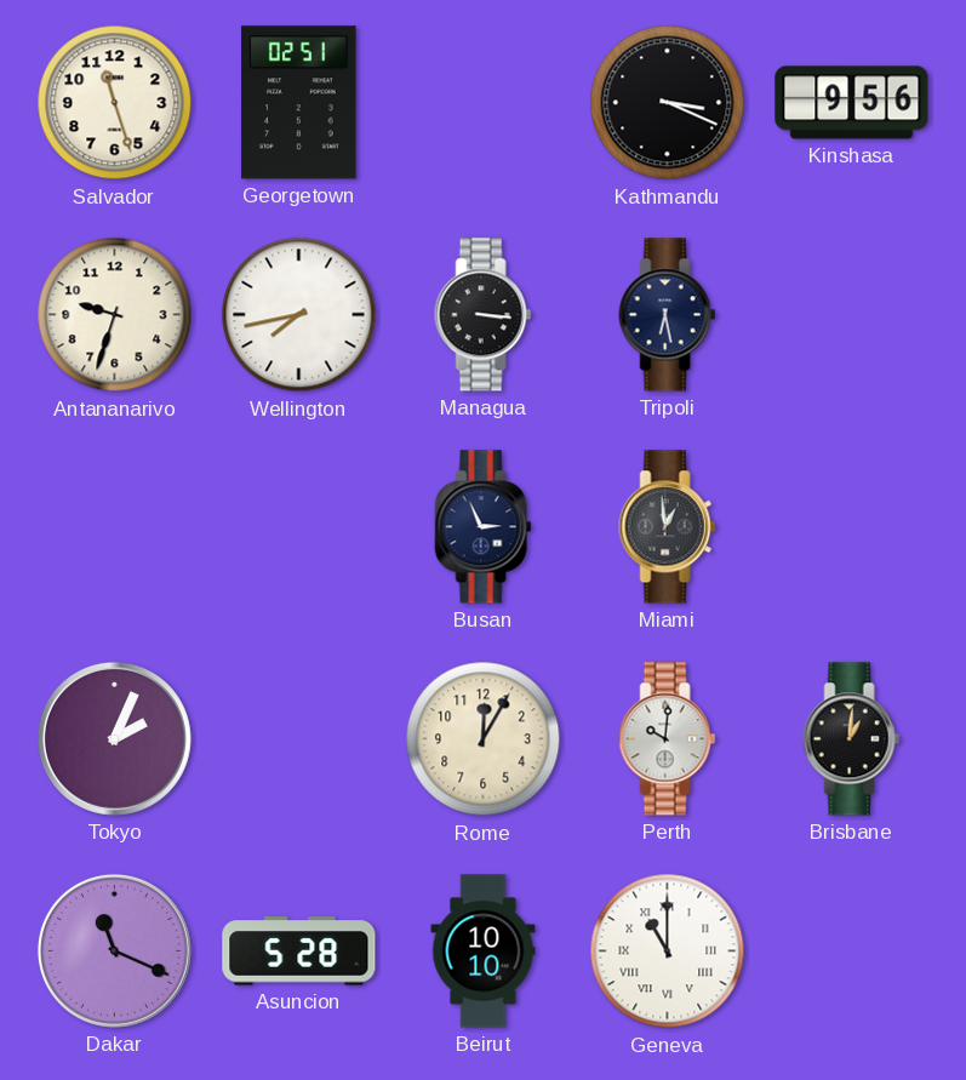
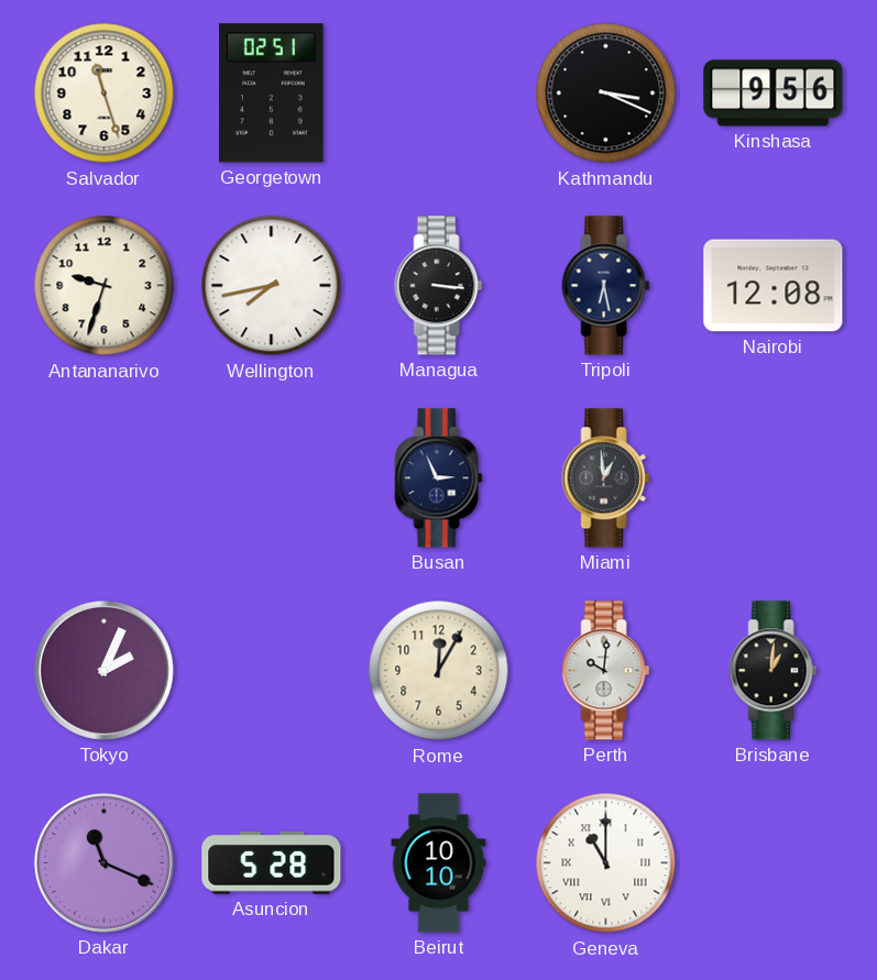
Nairobi: none -> 12:08
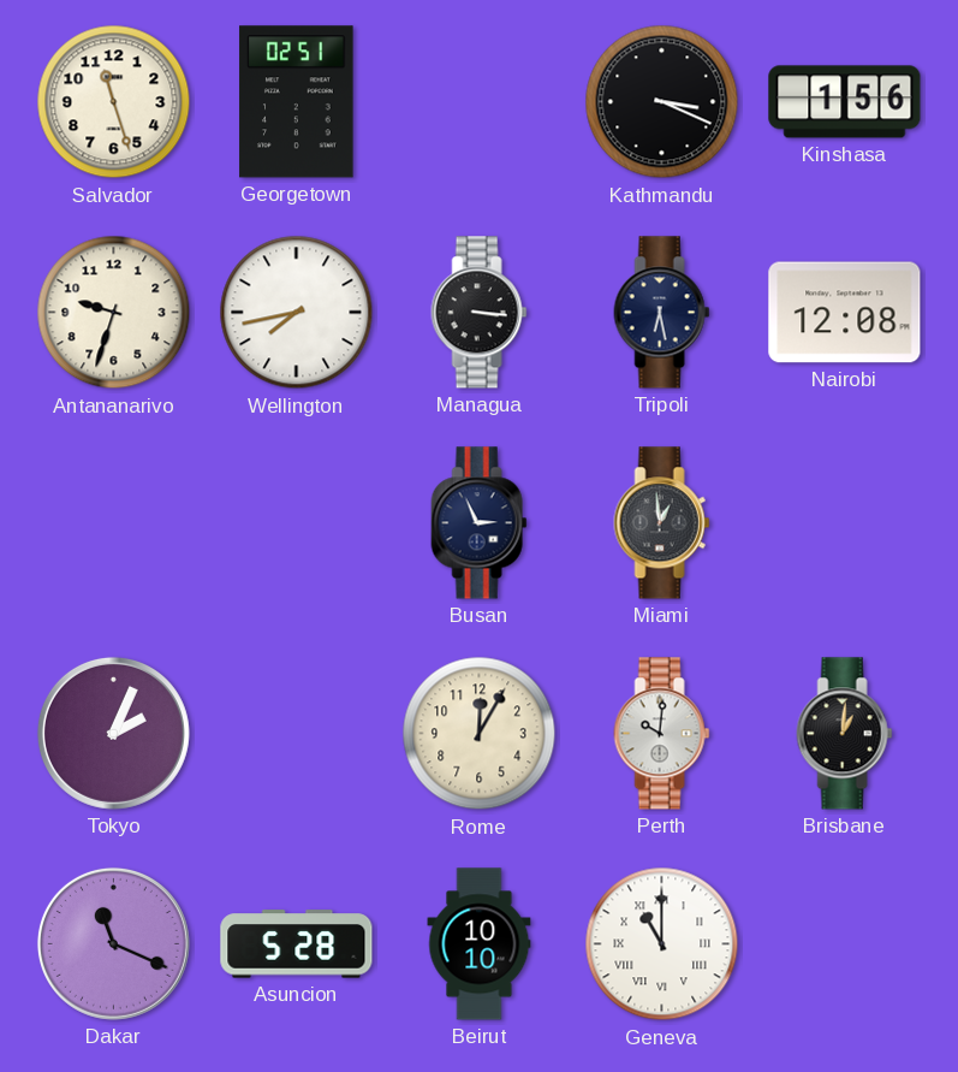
Kinshasa: 9:56 -> 1:56
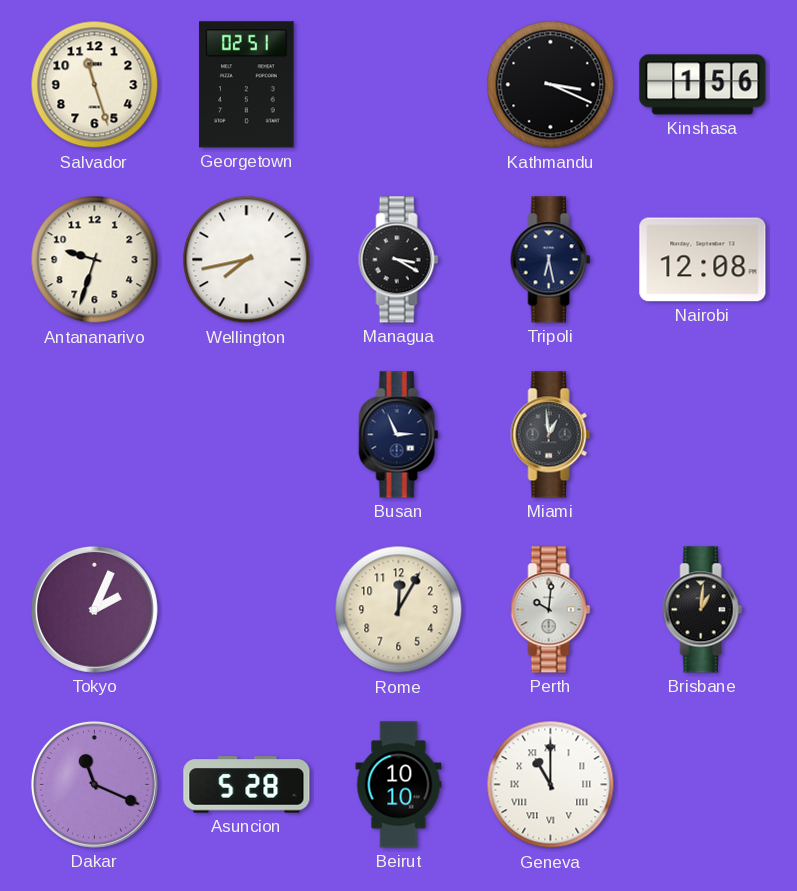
Managua: 3:16 -> 3:20
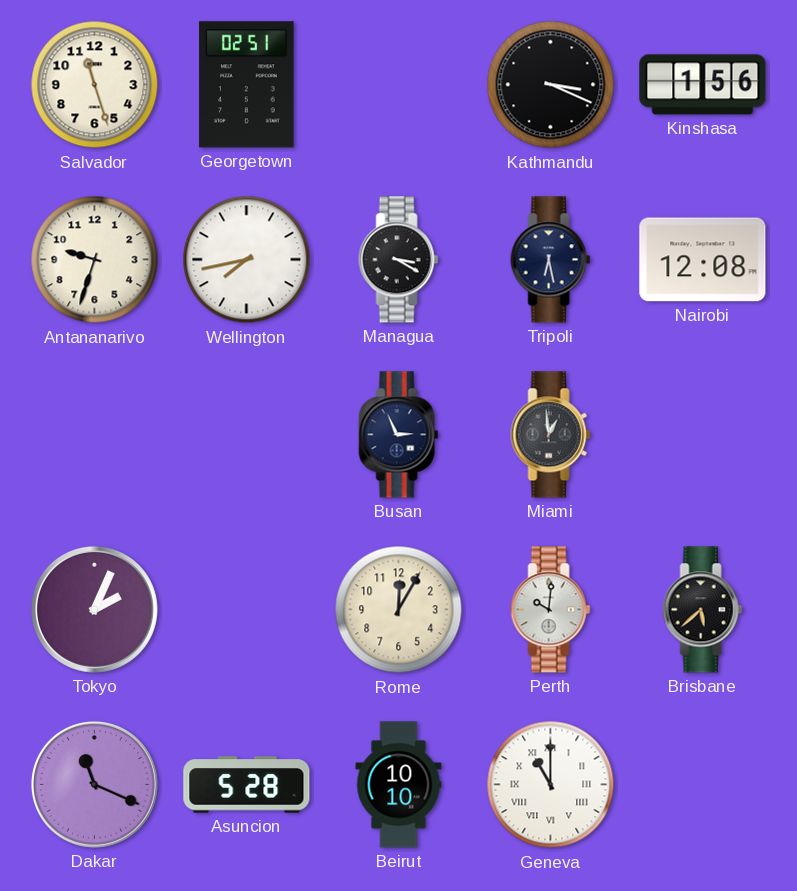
Brisbane: 1:01 -> 5:38
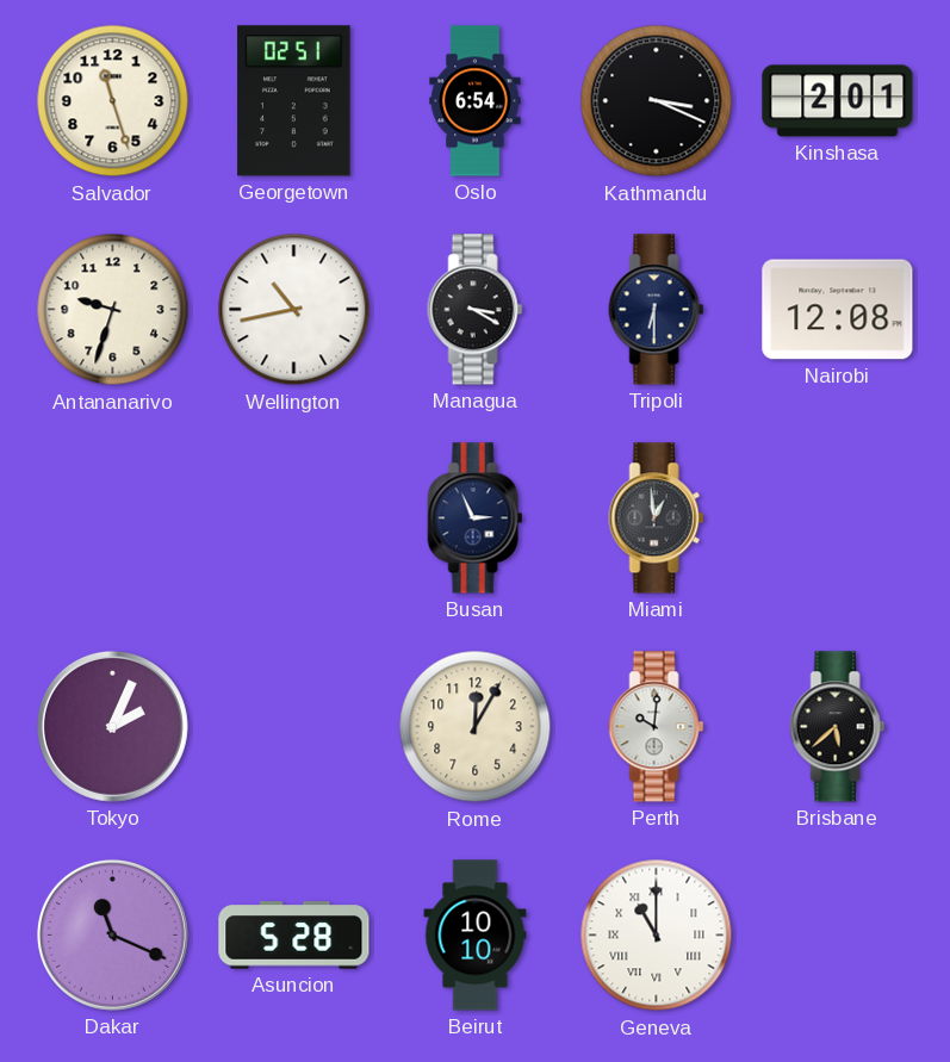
Oslo: none -> 6:54
Kinshasa: 1:56 -> 2:01
Wellington: 7:43 -> 10:43
Tripoli: 6:28 -> 6:30
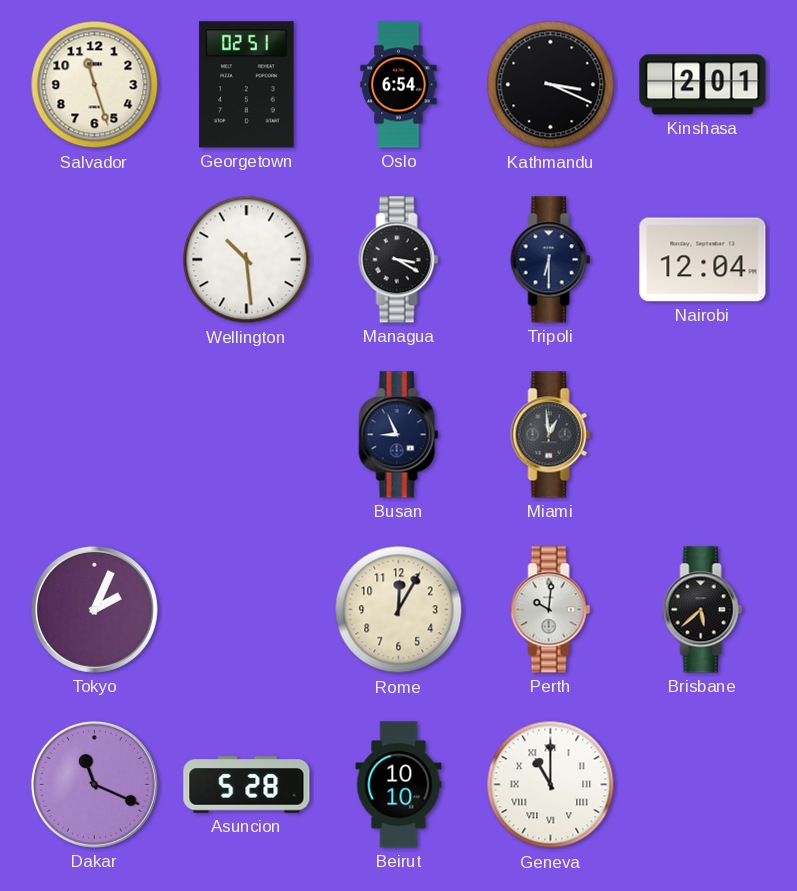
Antananarivo: 9:33 -> none
Wellington: 10:43 -> 10:29
Nairobi: 12:08 -> 12:04
Busan: 2:56 -> 8:56
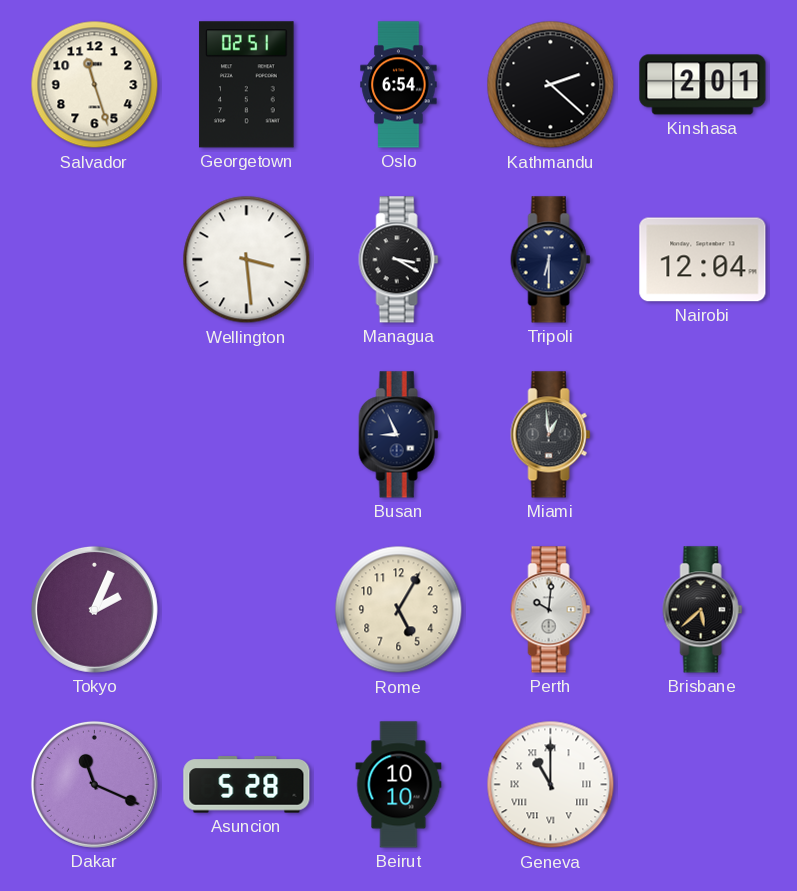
Kathmandu: 3:19 -> 2:22
Wellington: 10:29 -> 3:29
Rome: 12:05 -> 5:05
